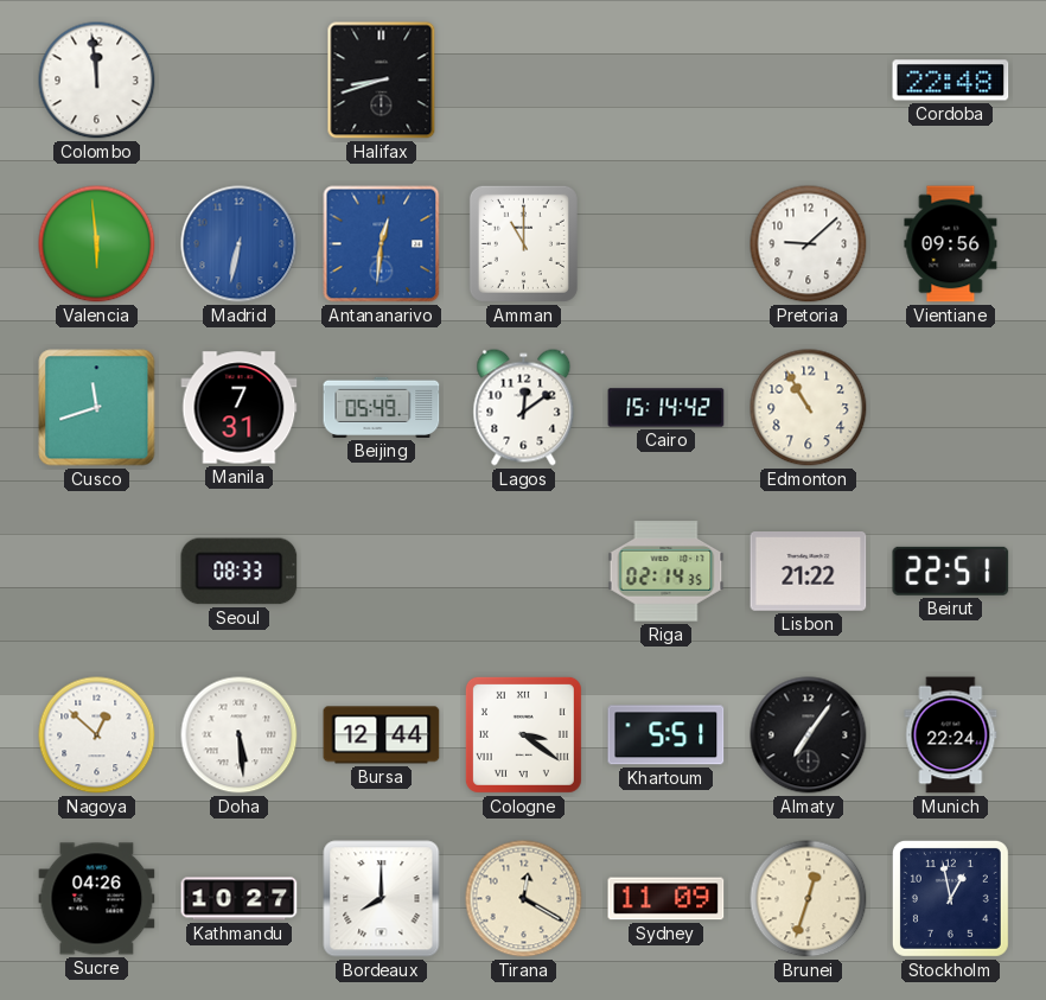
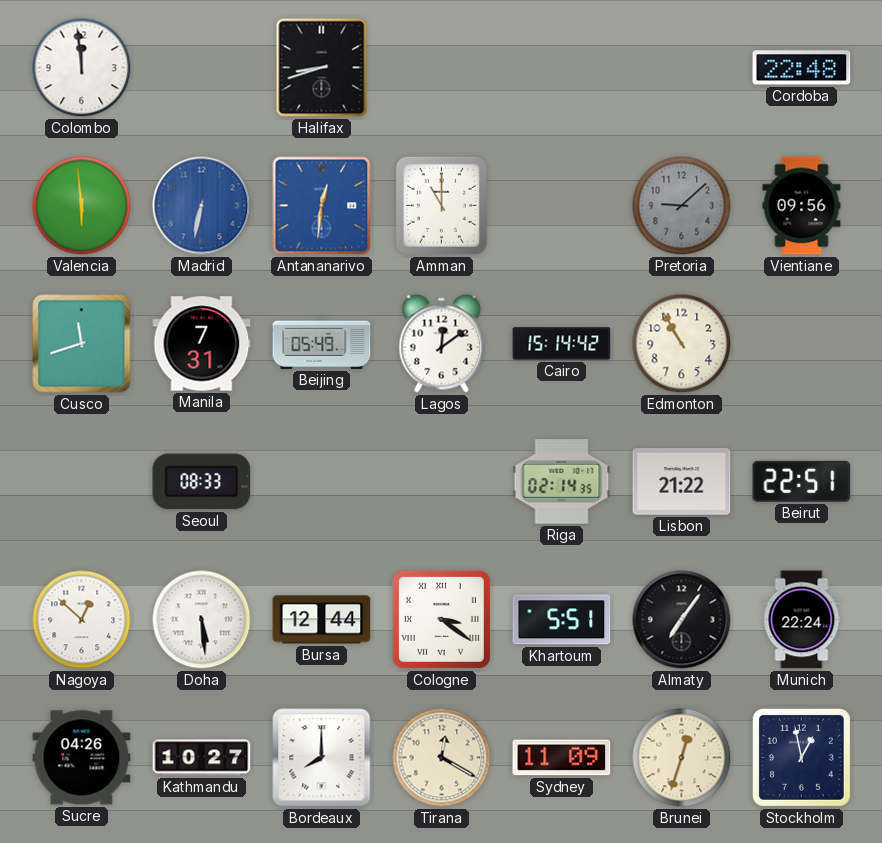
Pretoria dial: white -> grey
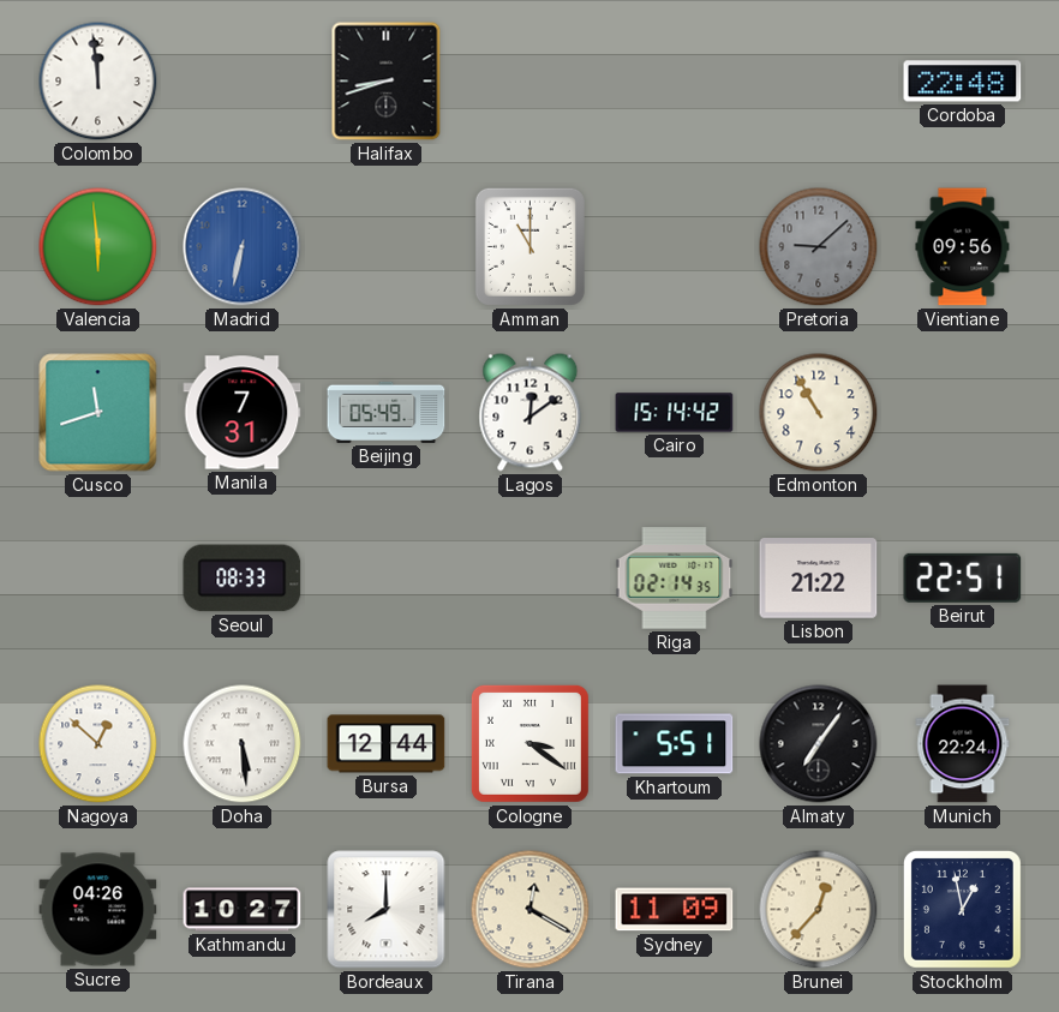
Antananarivo: 12:31 -> none
Brunei: 12:33 -> 12:37
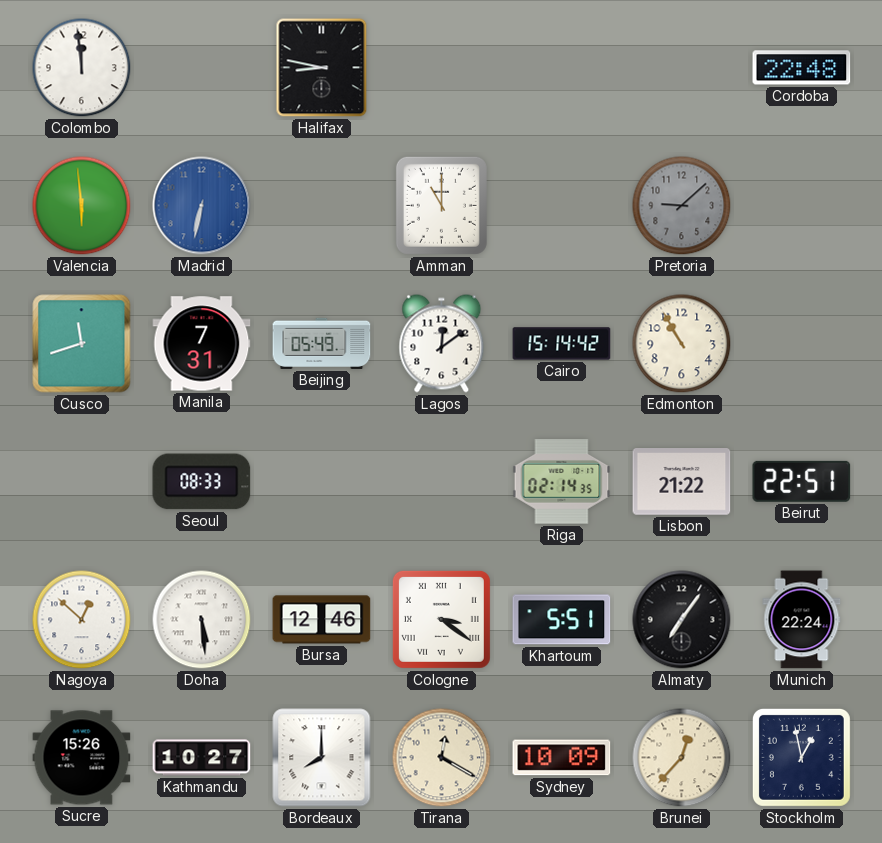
Halifax: 8:42 -> 8:47
Vientiane: 09:56 -> none
Bursa: 12:44 -> 12:46
Sucre: 04:26 -> 15:26
Sydney: 11:09 -> 10:09
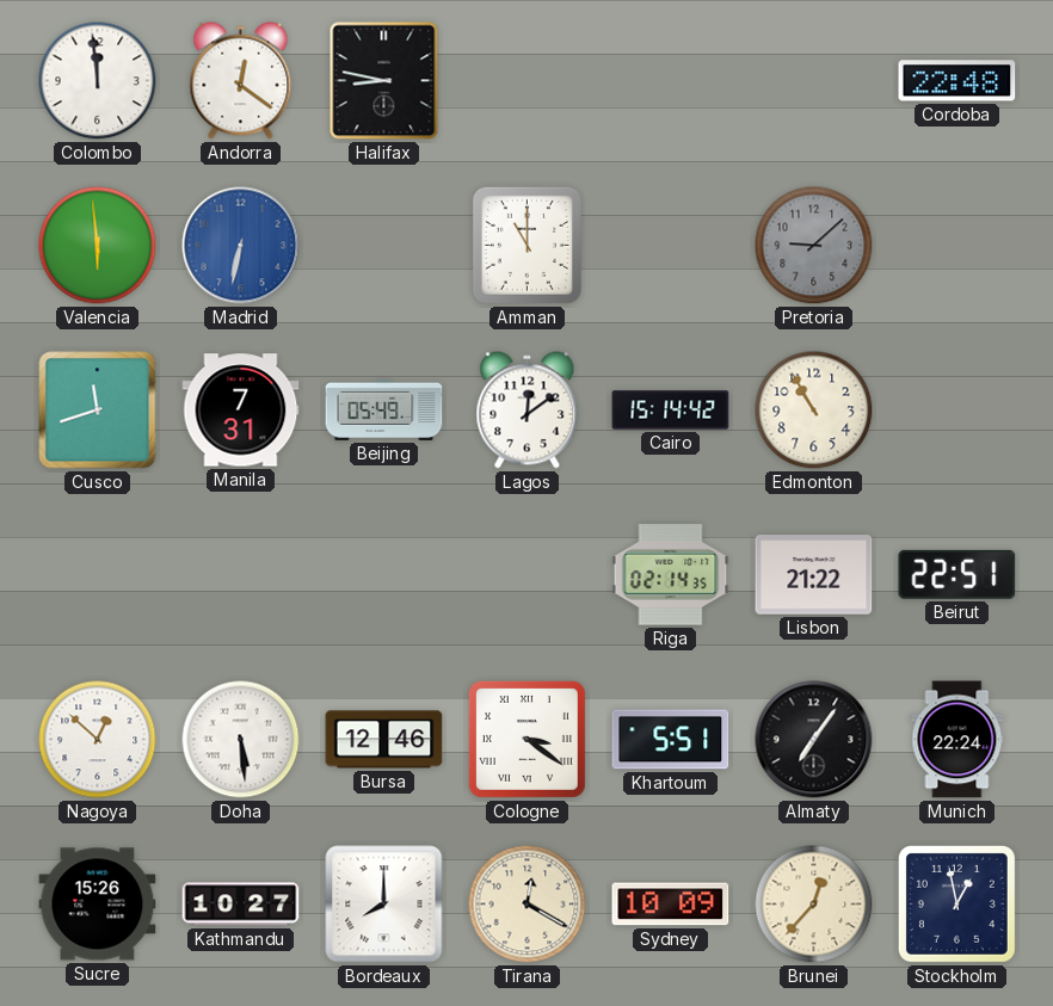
Andorra: none -> 12:21
Seoul: 08:33 -> none
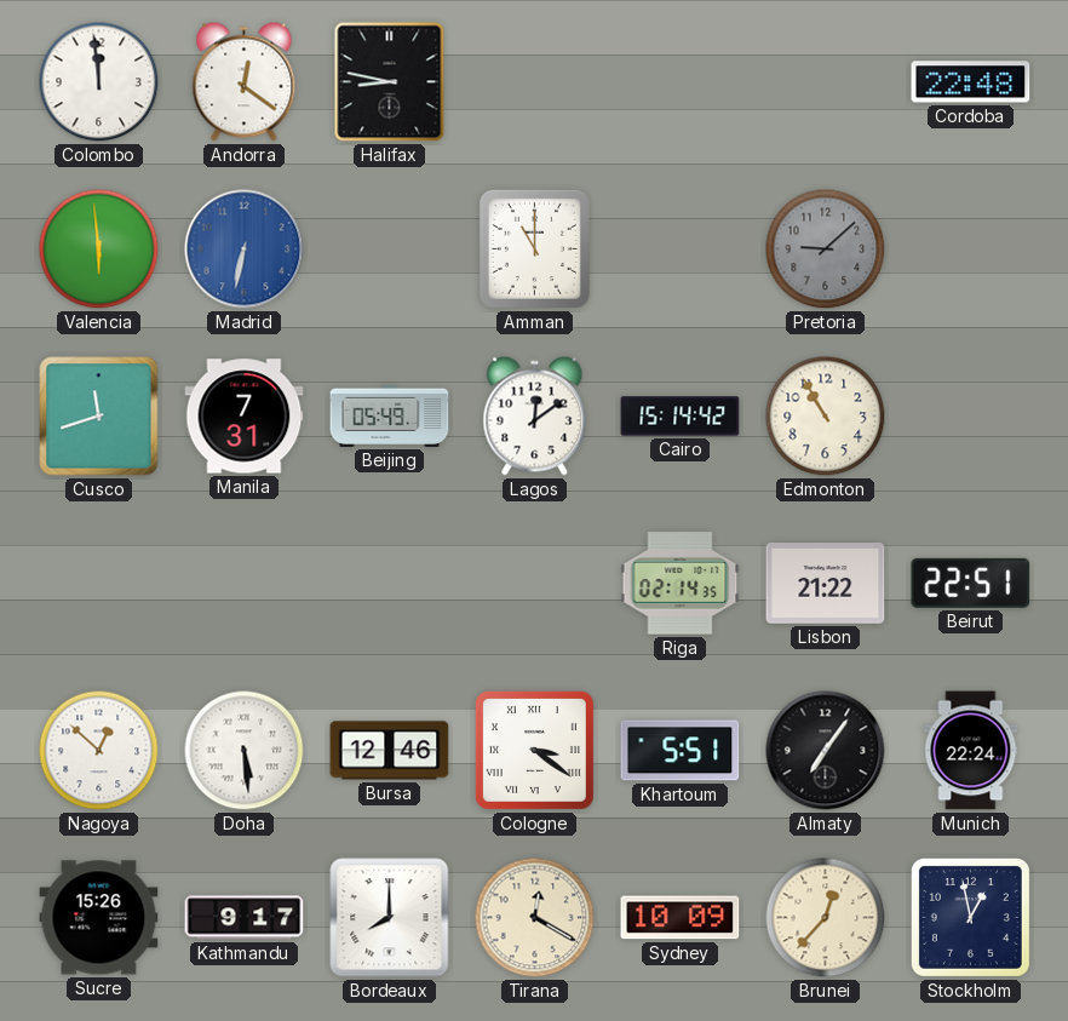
Kathmandu: 10:27 -> 9:17
